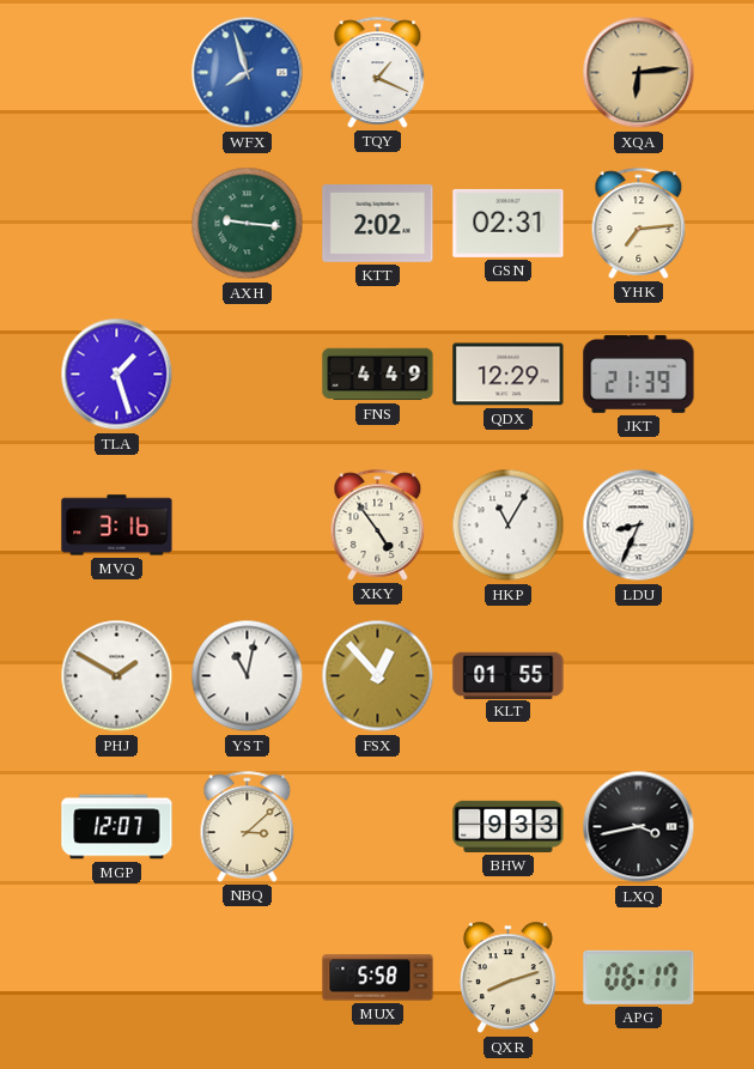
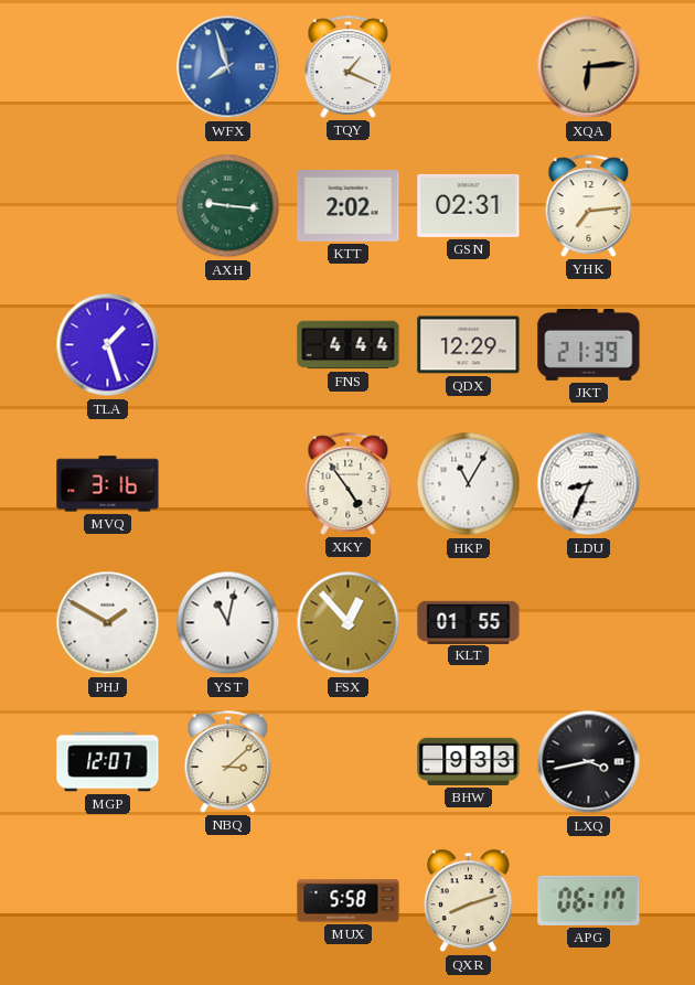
FNS: 4:49 -> 4:44
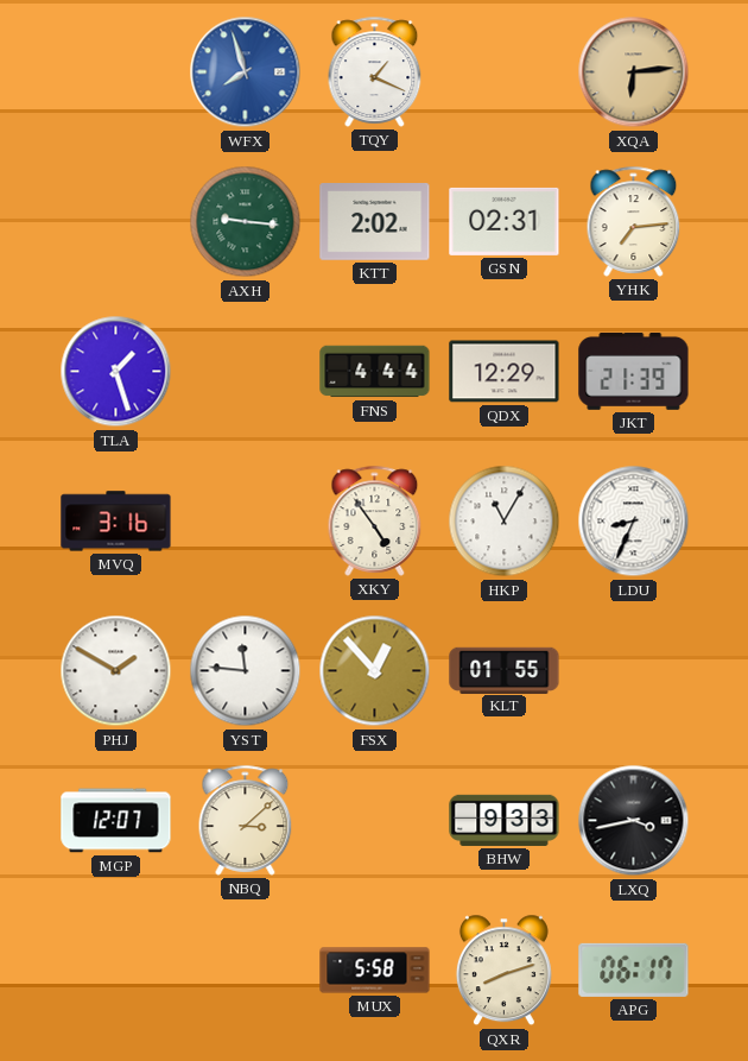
YST: 11:02 -> 11:46
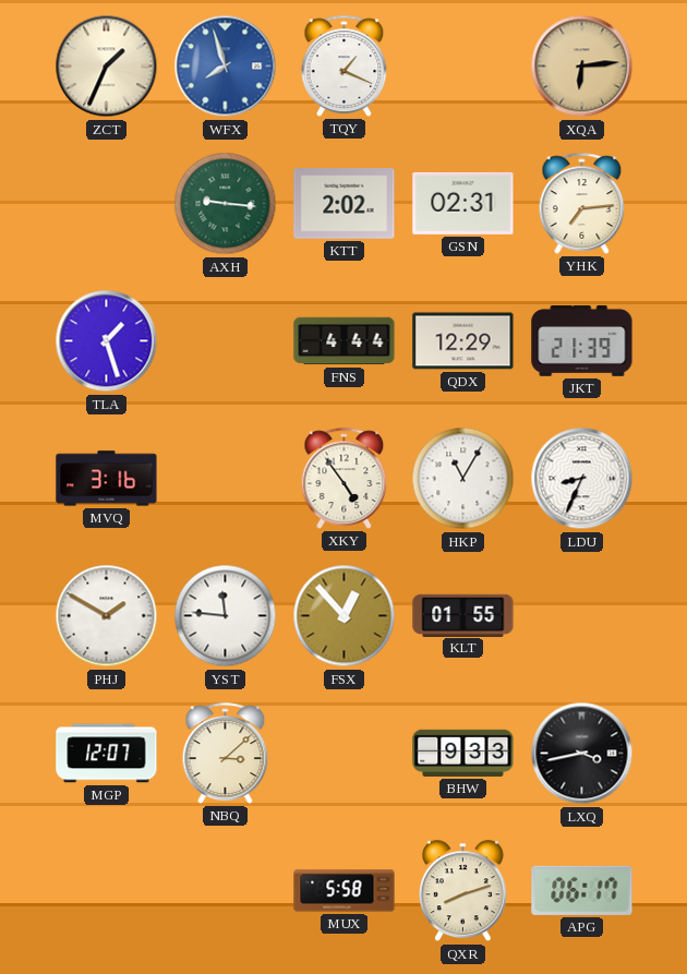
ZCT: none -> 1:34
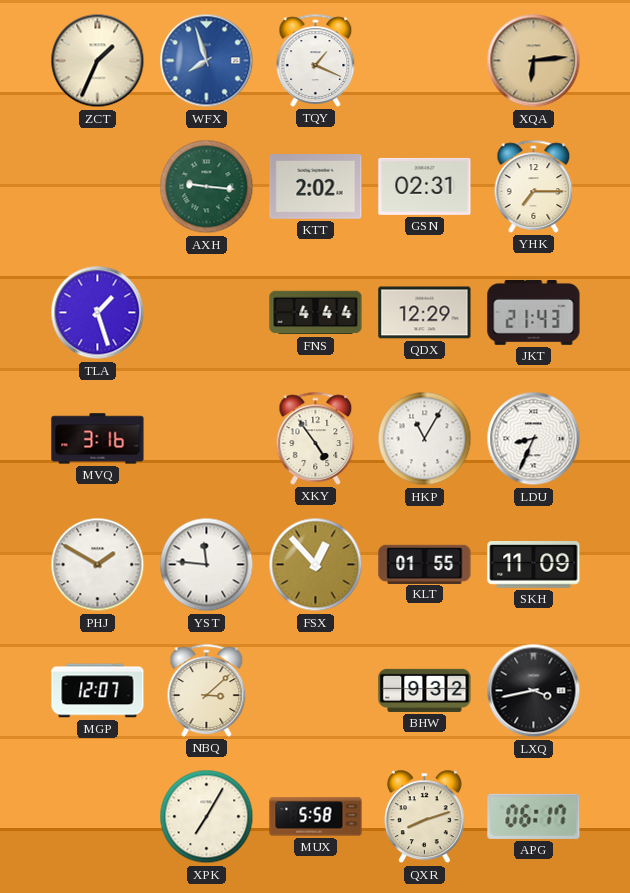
YHK: 7:14 -> 7:15
JKT: 21:39 -> 21:43
SKH: none -> 11:09
BHW: 9:33 -> 9:32
XPK: none -> 7:05
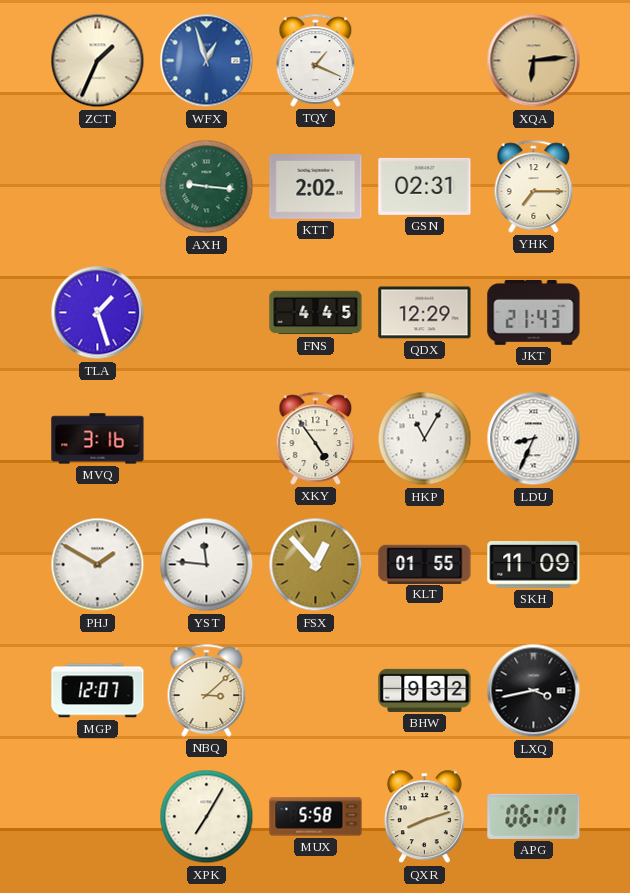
WFX: 7:57 -> 12:57
FNS: 4:44 -> 4:45
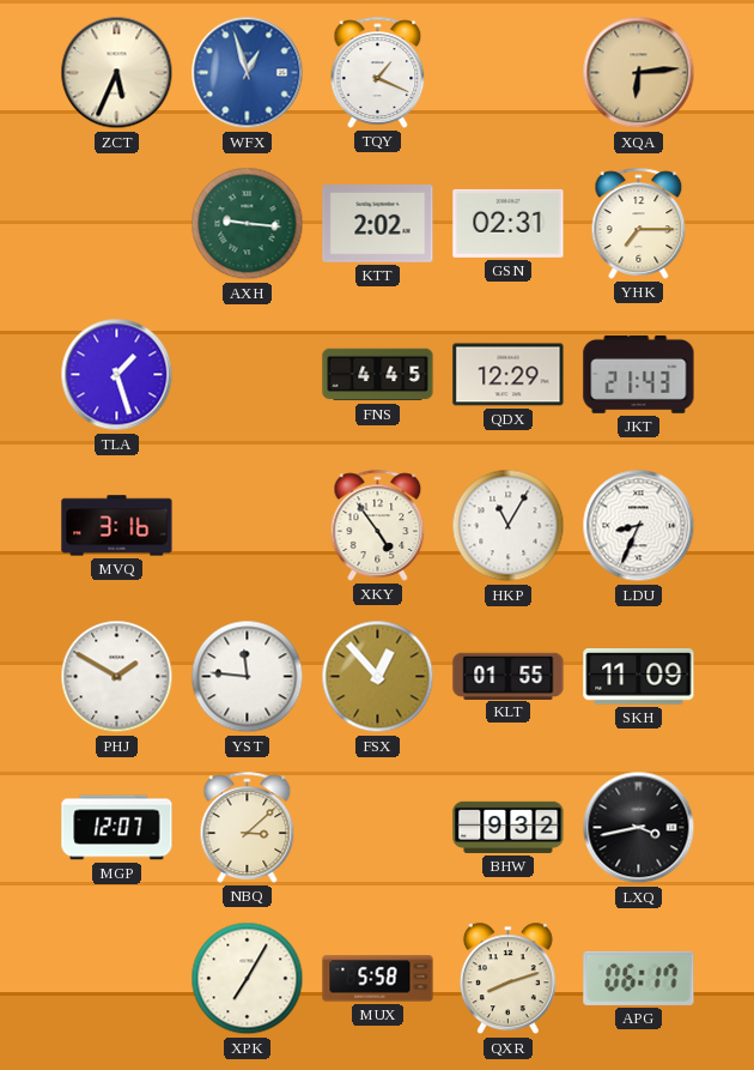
ZCT: 1:34 -> 5:34
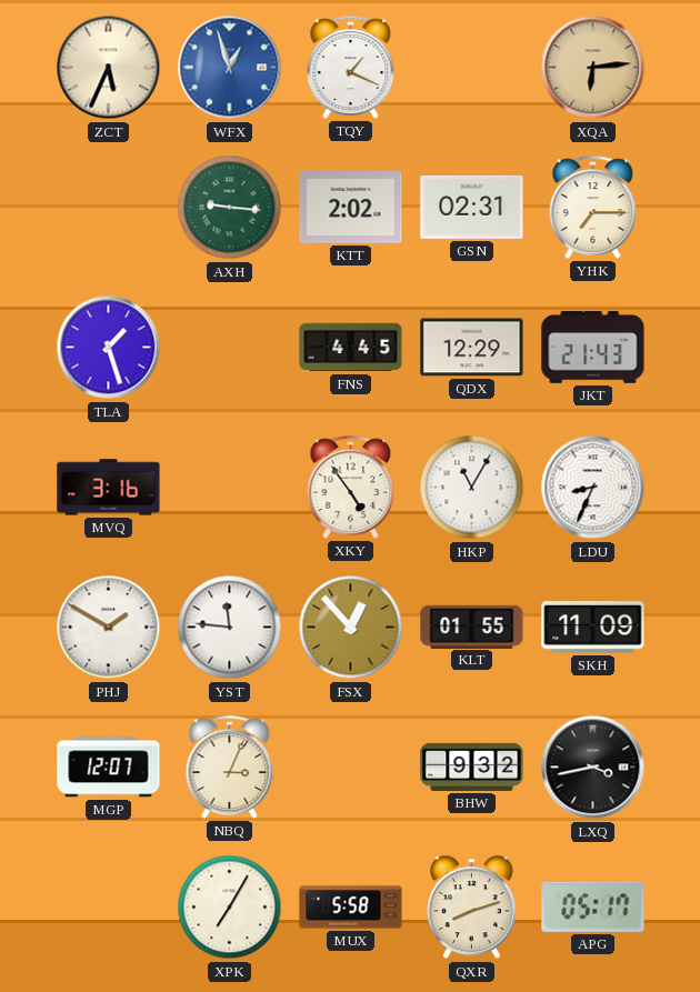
NBQ: 3:08 -> 3:04
APG: 06:17 -> 05:17
